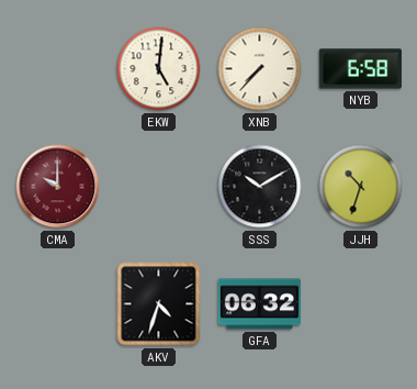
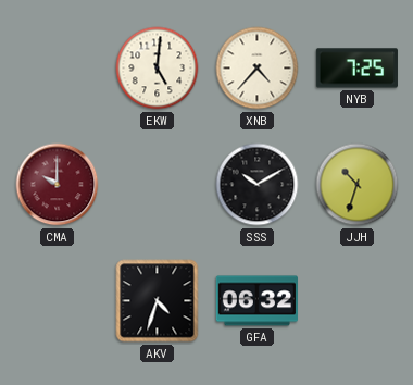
XNB: 7:37 -> 4:37
NYB: 6:58 -> 7:25
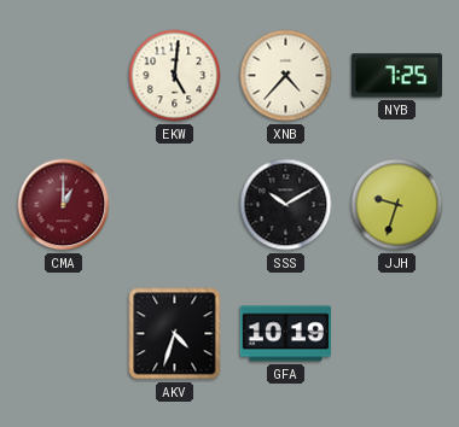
CMA: 10:00 -> 1:00
JJH: 10:33 -> 9:33
GFA: 06:32 -> 10:19
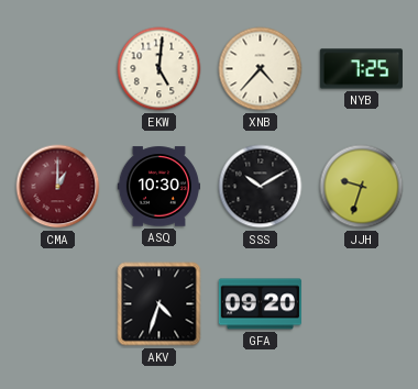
ASQ: none -> 10:30
GFA: 10:19 -> 09:20
